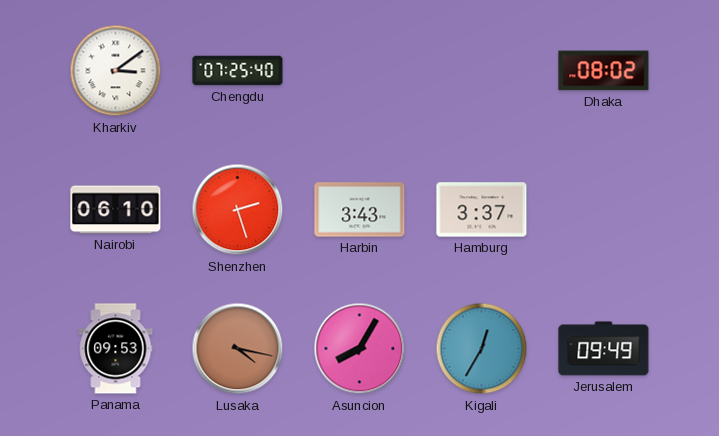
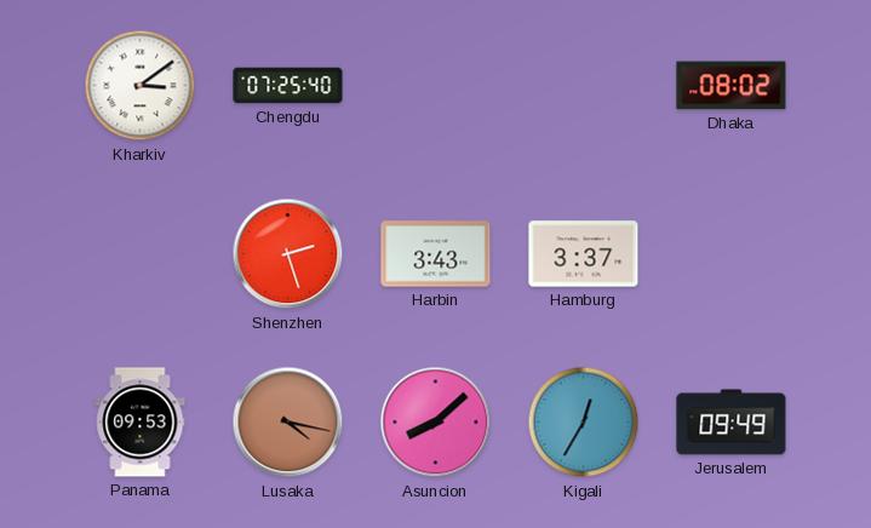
Nairobi: 06:10 -> none
Asuncion: 8:05 -> 8:08
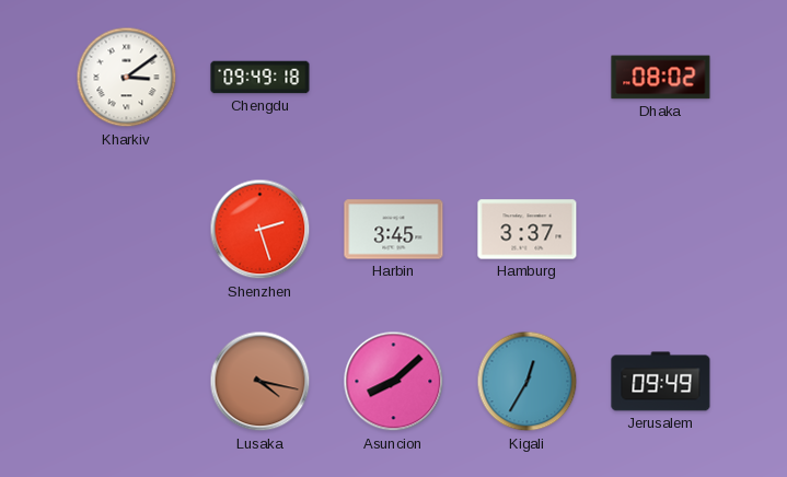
Chengdu: 07:25 -> 09:49
Harbin: 3:43 -> 3:45
Panama: 09:53 -> none
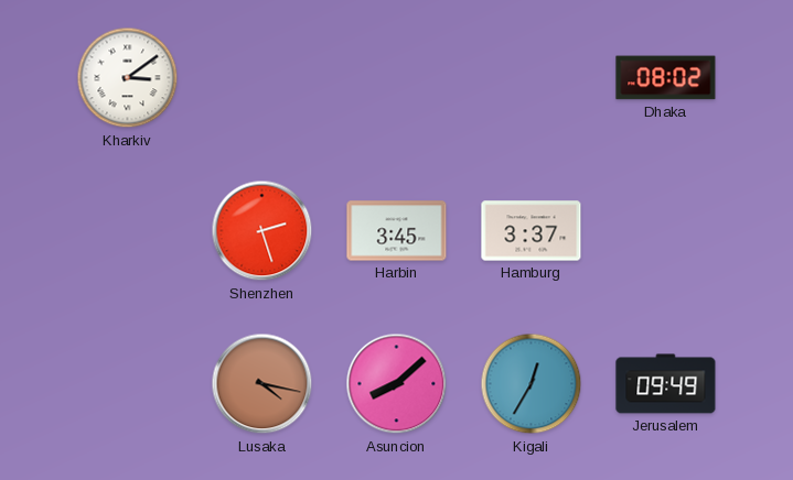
Chengdu: 09:49 -> none
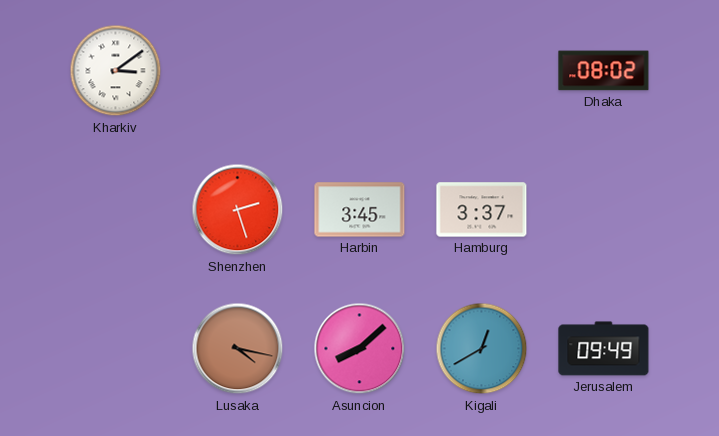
Kigali: 12:35 -> 12:40
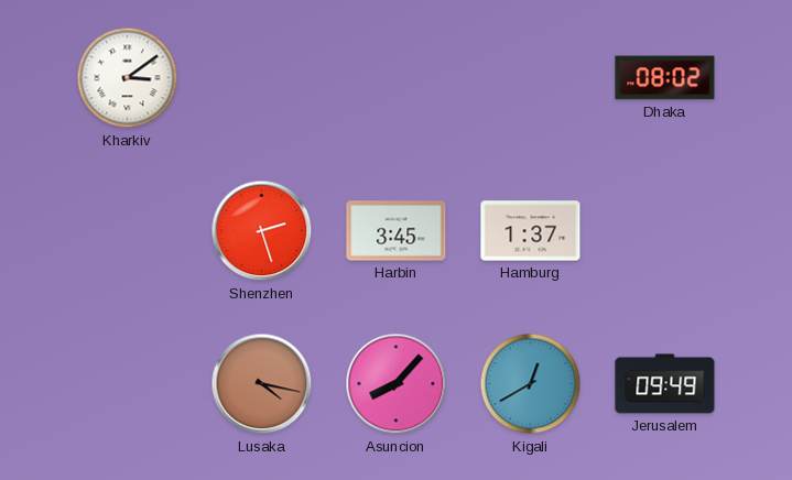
Hamburg: 3:37 -> 1:37
Asuncion: 8:08 -> 8:07
